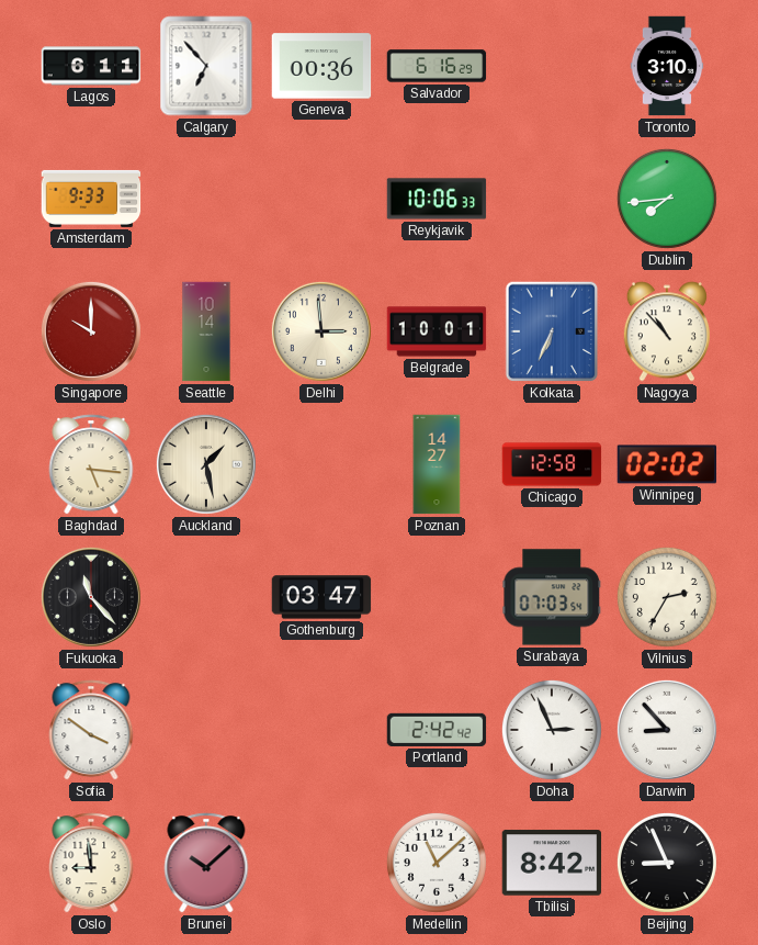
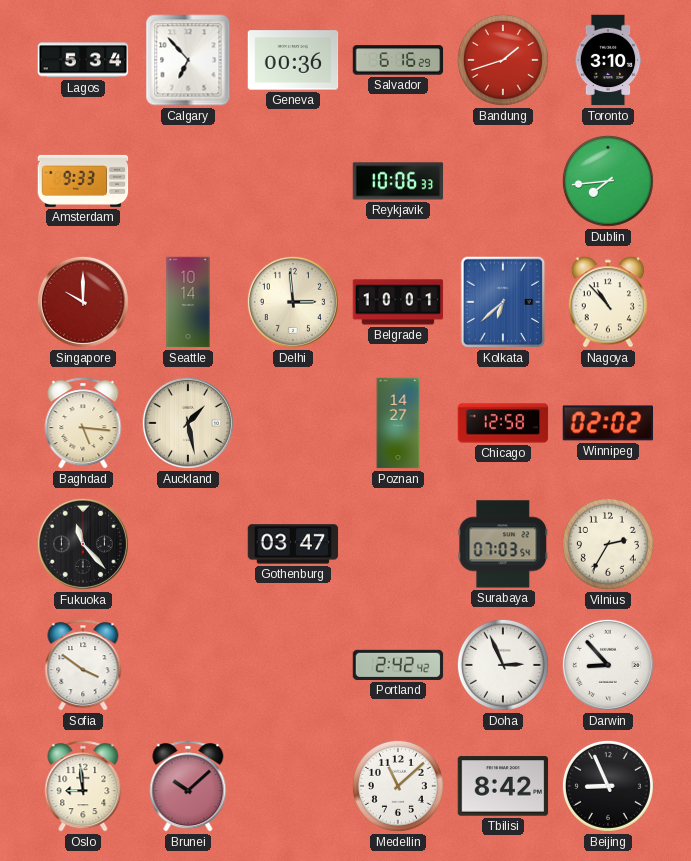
Lagos: 6:11 -> 5:34
Bandung: none -> 1:42
Kolkata: 6:34 -> 6:38
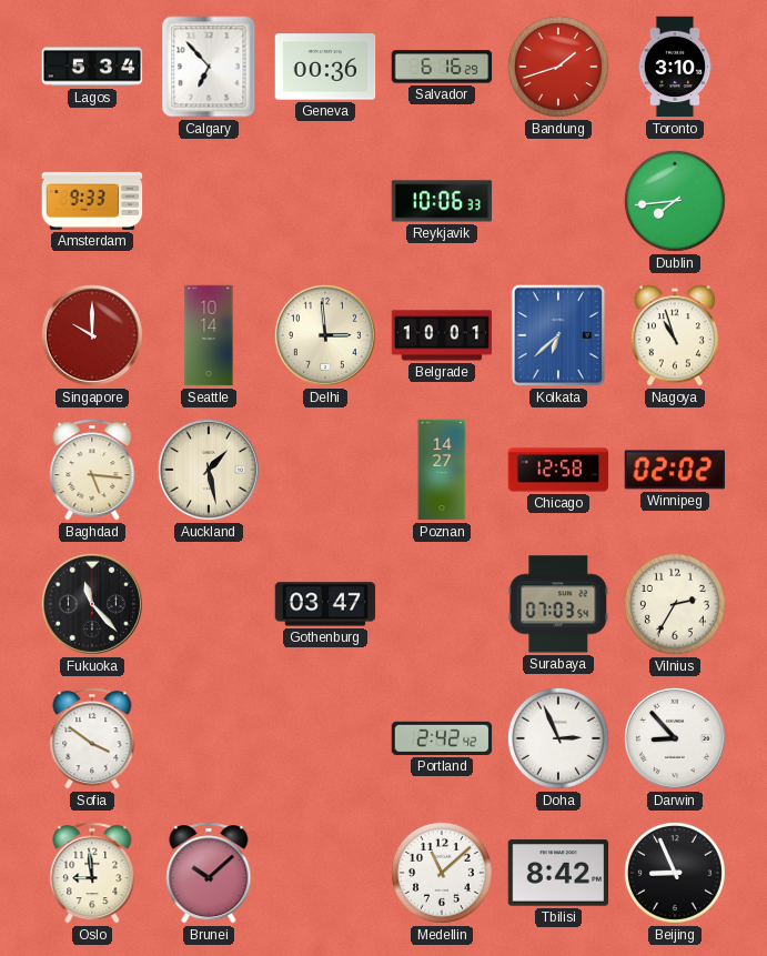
Nagoya: 10:53 -> 10:57
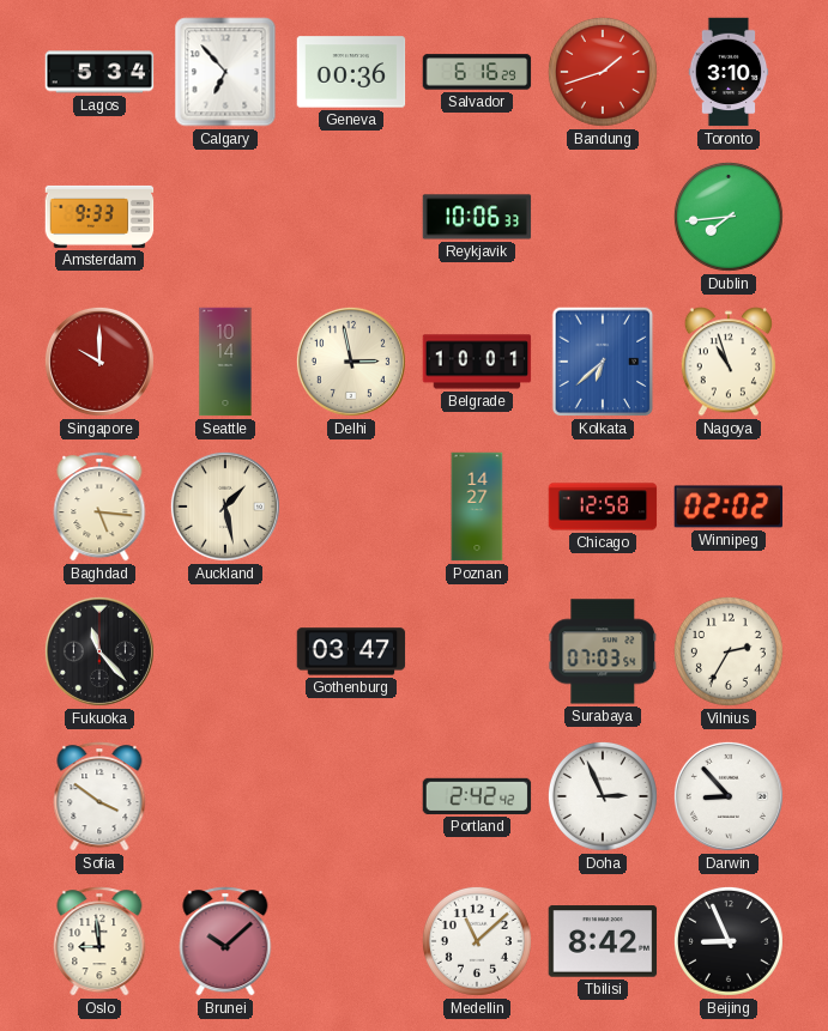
Delhi: 2:59 -> 2:58
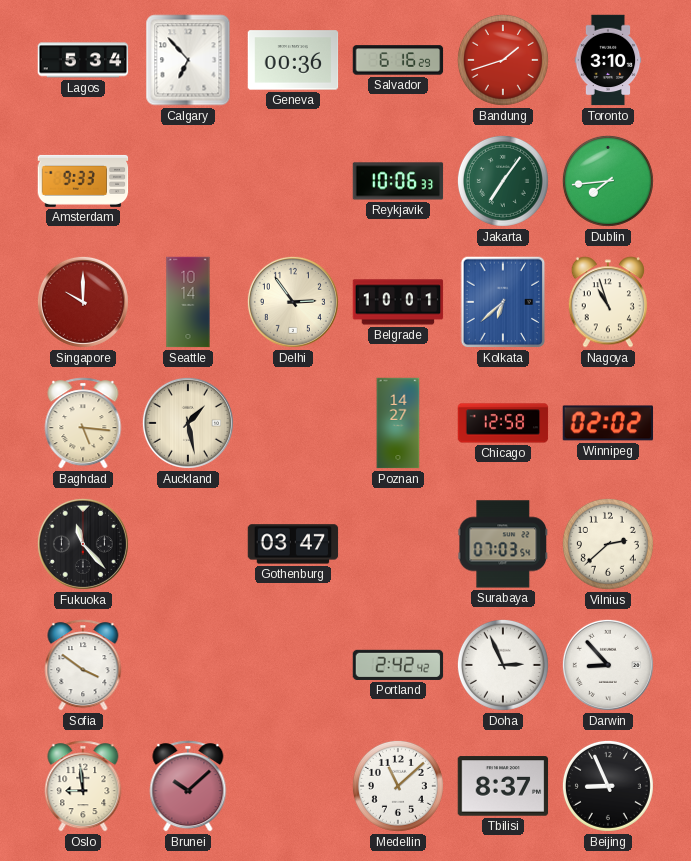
Jakarta: none -> 7:06
Delhi: 2:58 -> 2:54
Vilnius: 2:35 -> 2:38
Tbilisi: 8:42 -> 8:37
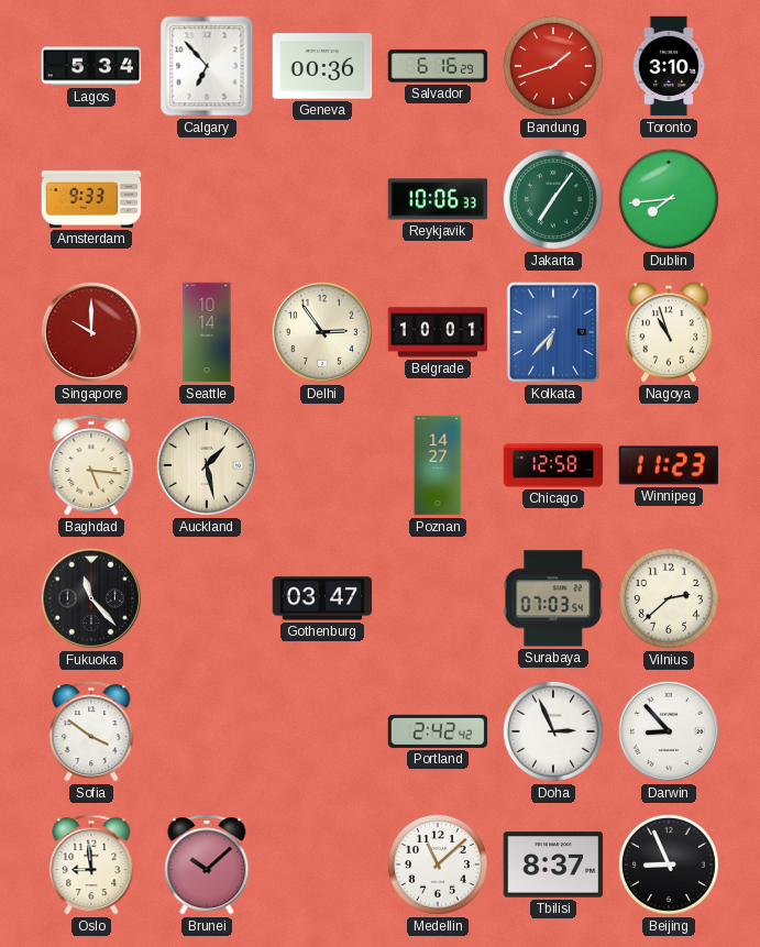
Kolkata: 6:38 -> 6:37
Winnipeg: 02:02 -> 11:23
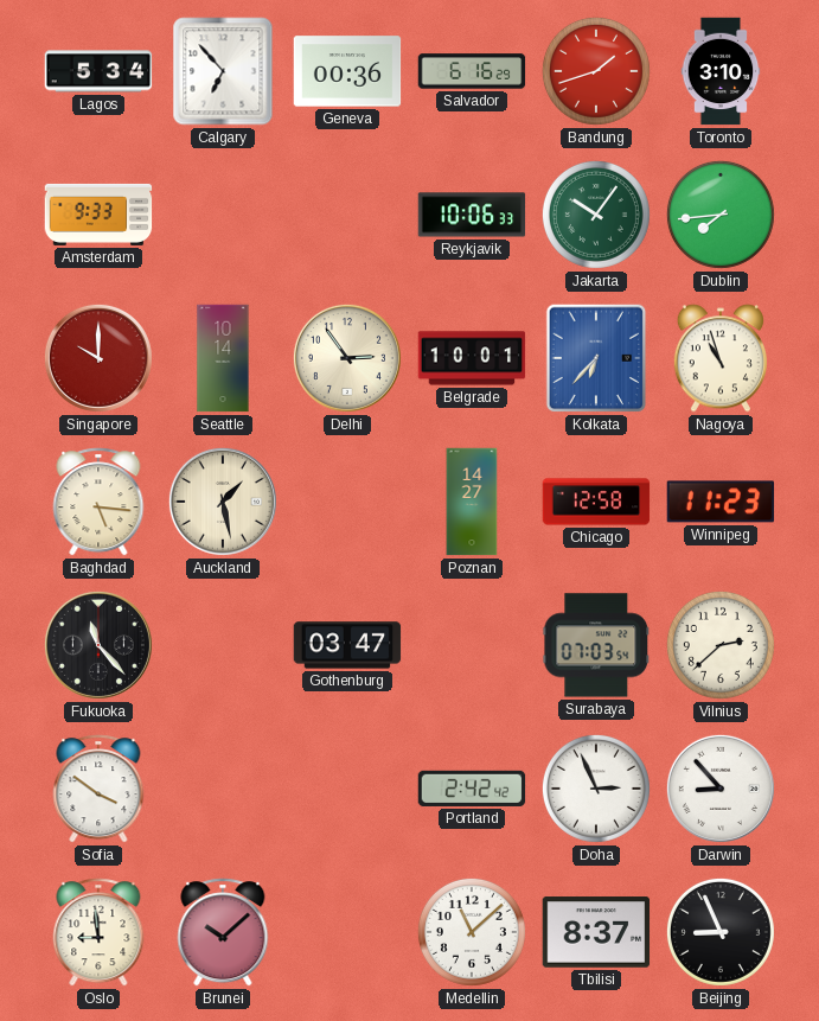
Jakarta: 7:06 -> 10:06
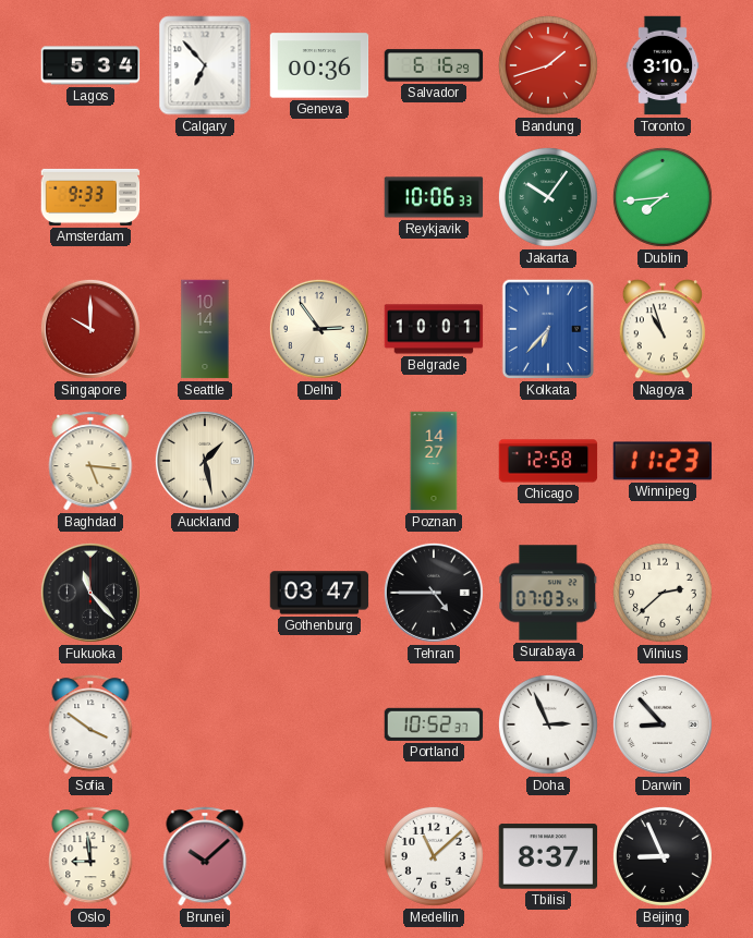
Tehran: none -> 4:45
Portland: 2:42 -> 10:52
